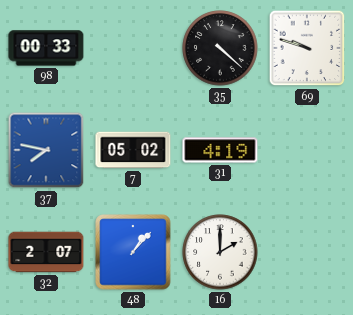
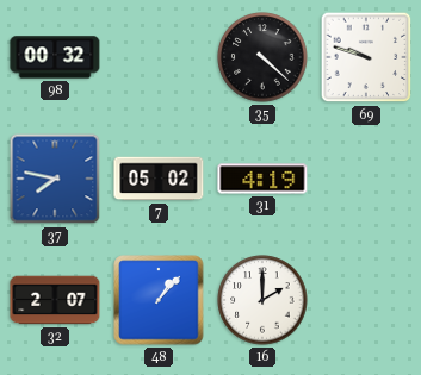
98: 00:33 -> 00:32
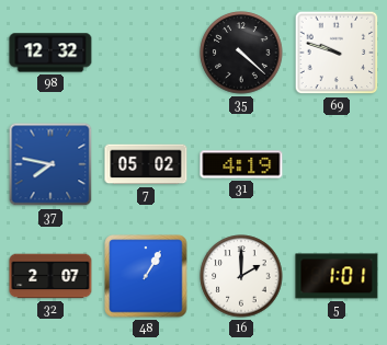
98: 00:32 -> 12:32
48: 1:07 -> 1:05
5: none -> 1:01
